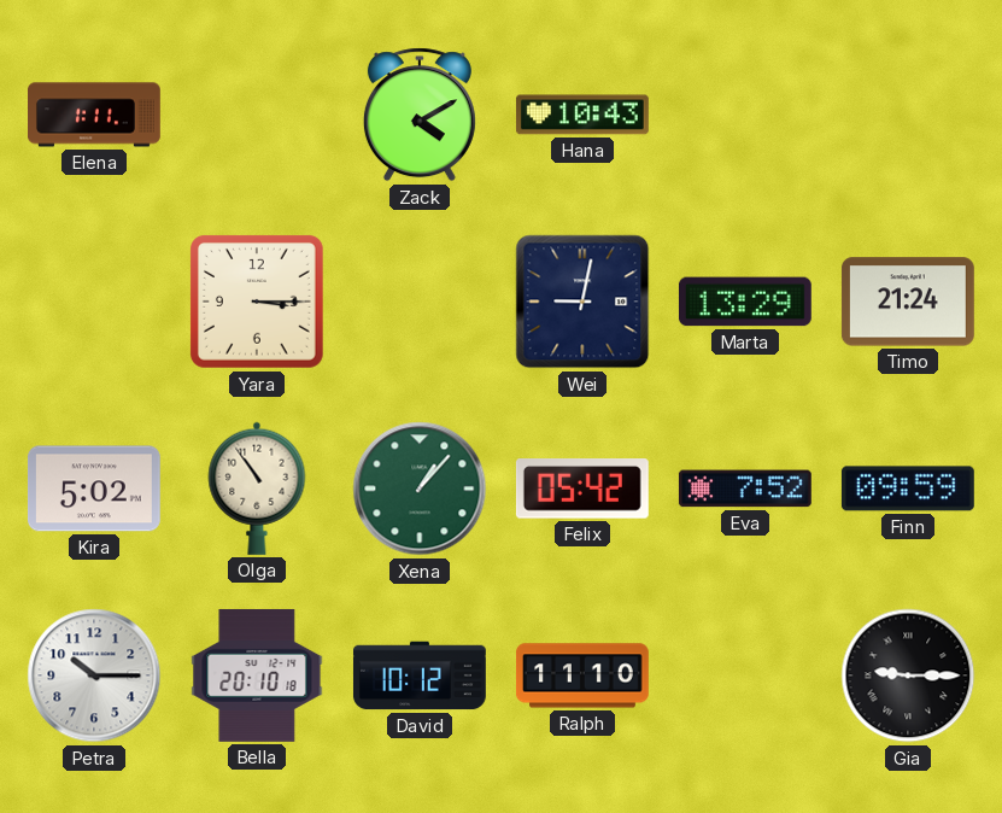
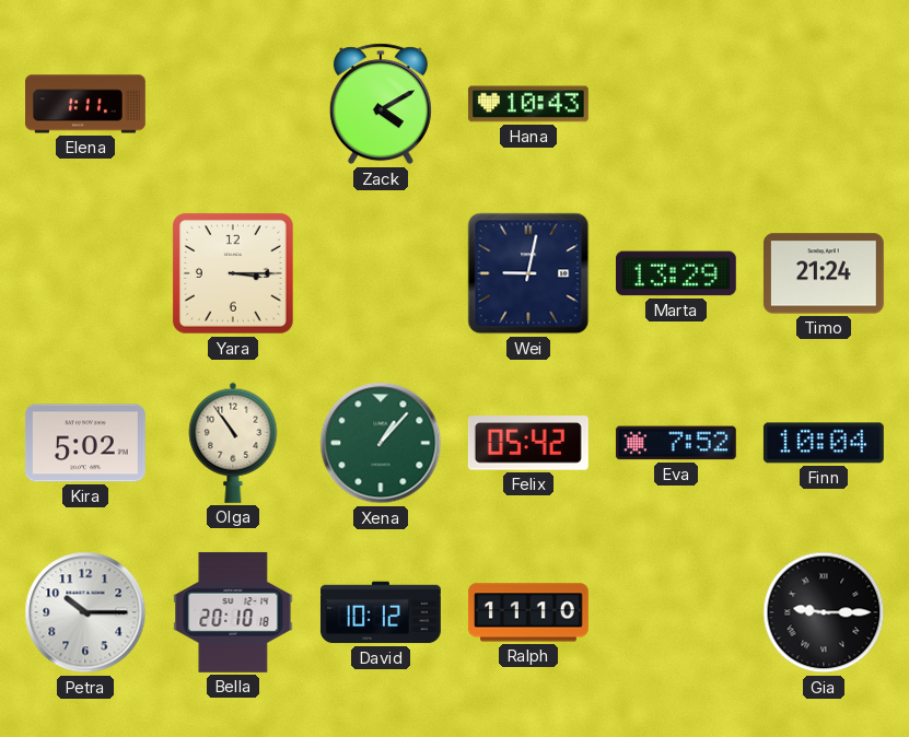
Finn: 09:59 -> 10:04
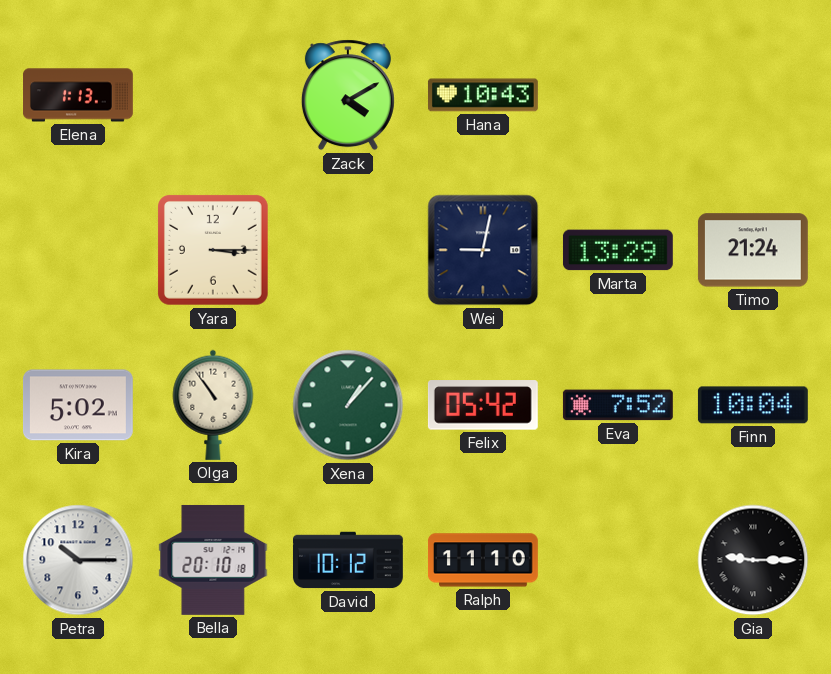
Elena: 1:11 -> 1:13
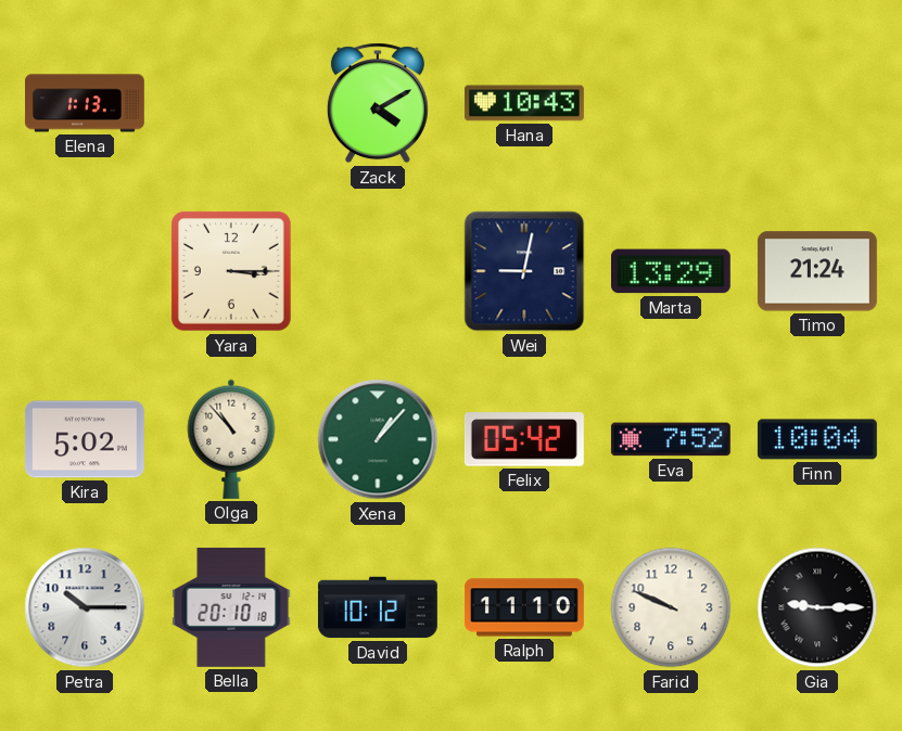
Olga: 10:54 -> 10:53
Farid: none -> 9:49
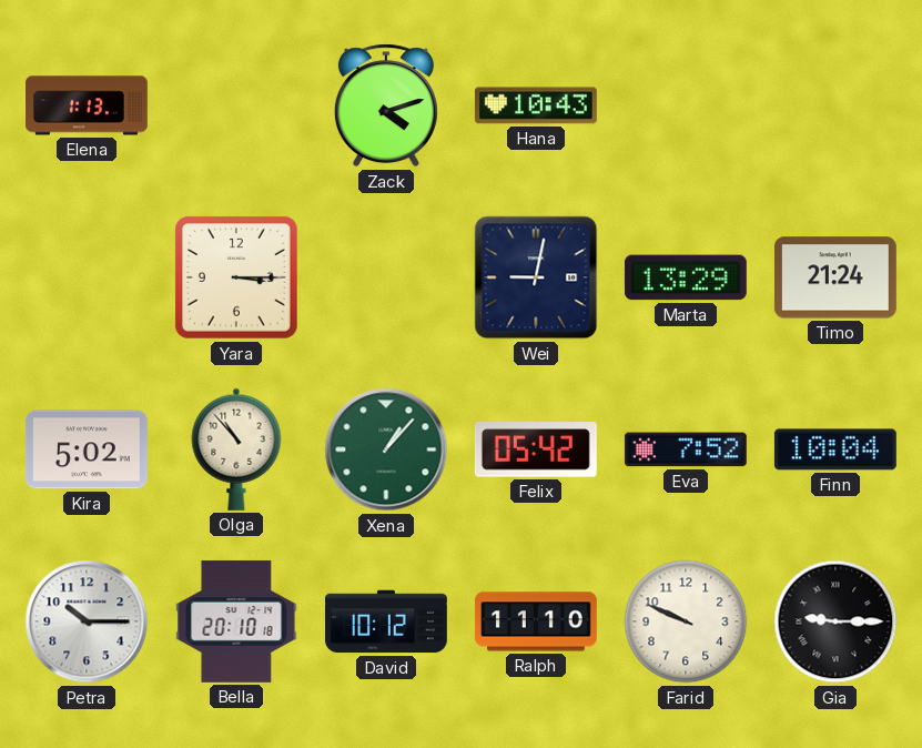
Zack: 4:10 -> 4:12
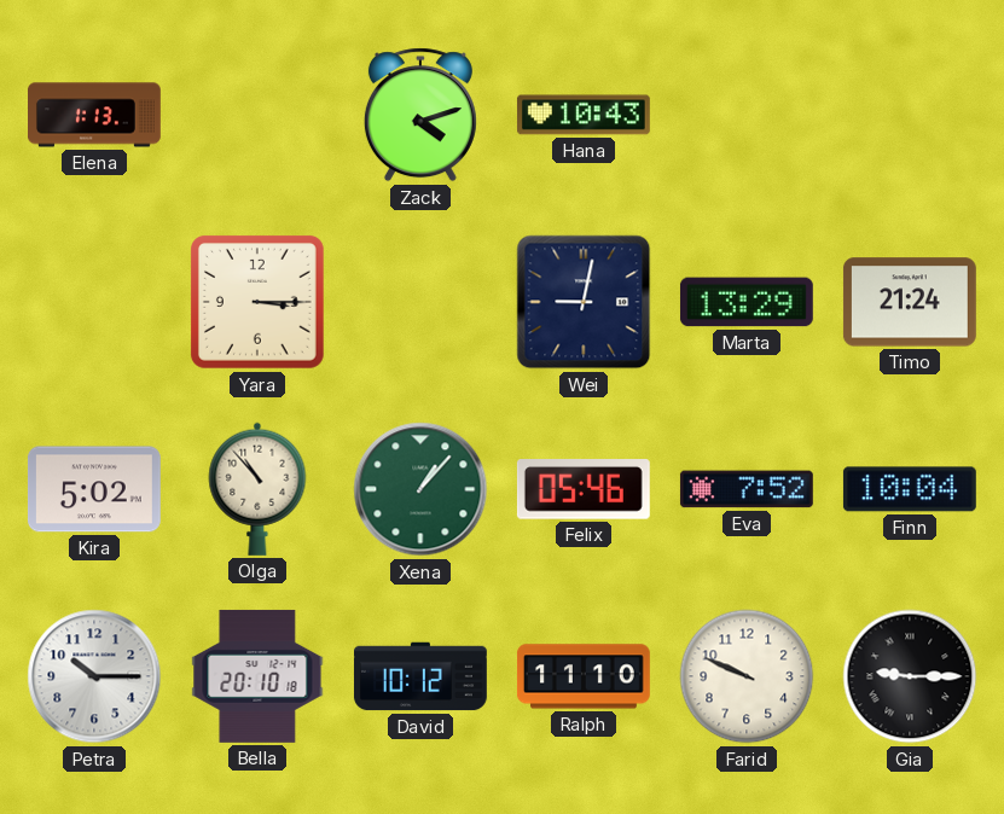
Felix: 05:42 -> 05:46
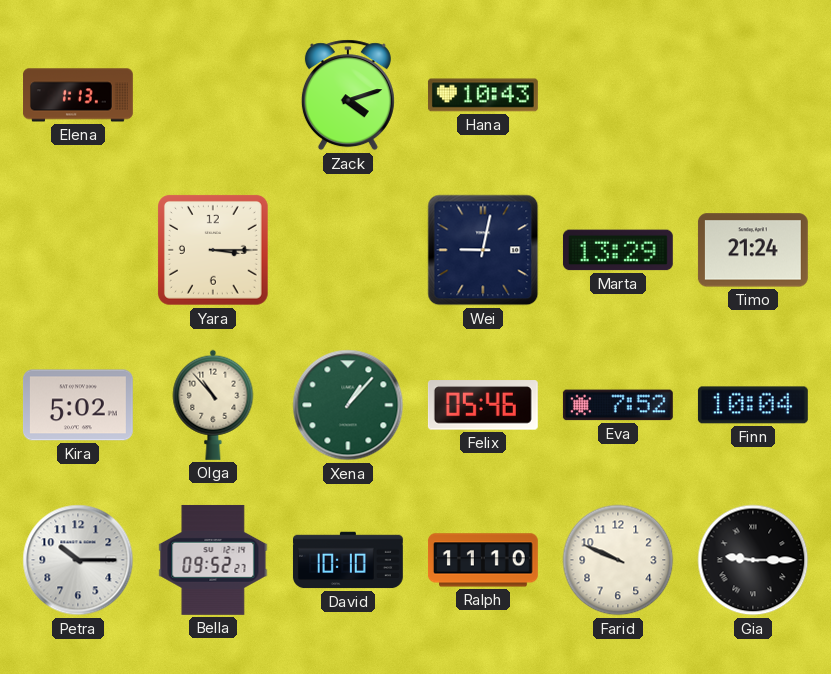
Bella: 20:10 -> 09:52
David: 10:12 -> 10:10
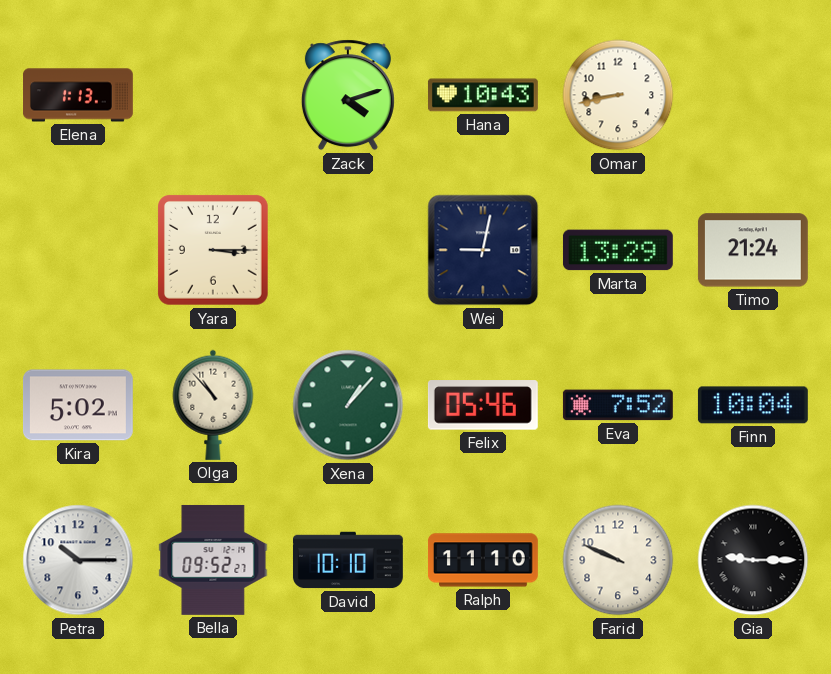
Omar: none -> 8:43
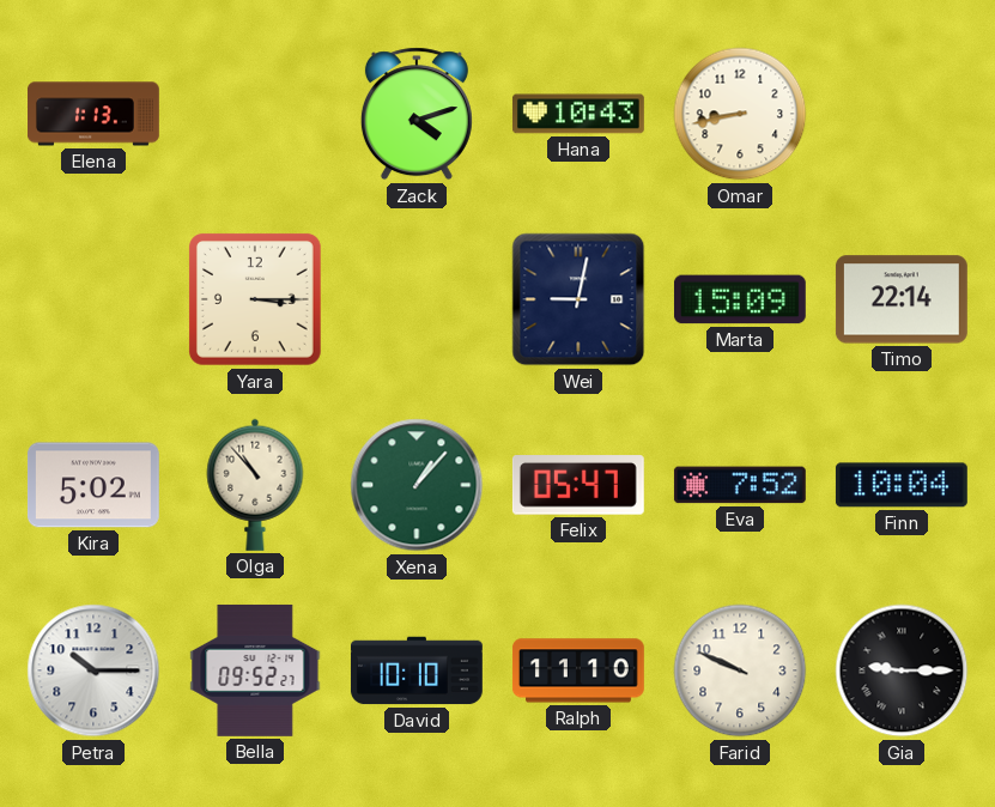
Marta: 13:29 -> 15:09
Timo: 21:24 -> 22:14
Felix: 05:46 -> 05:47
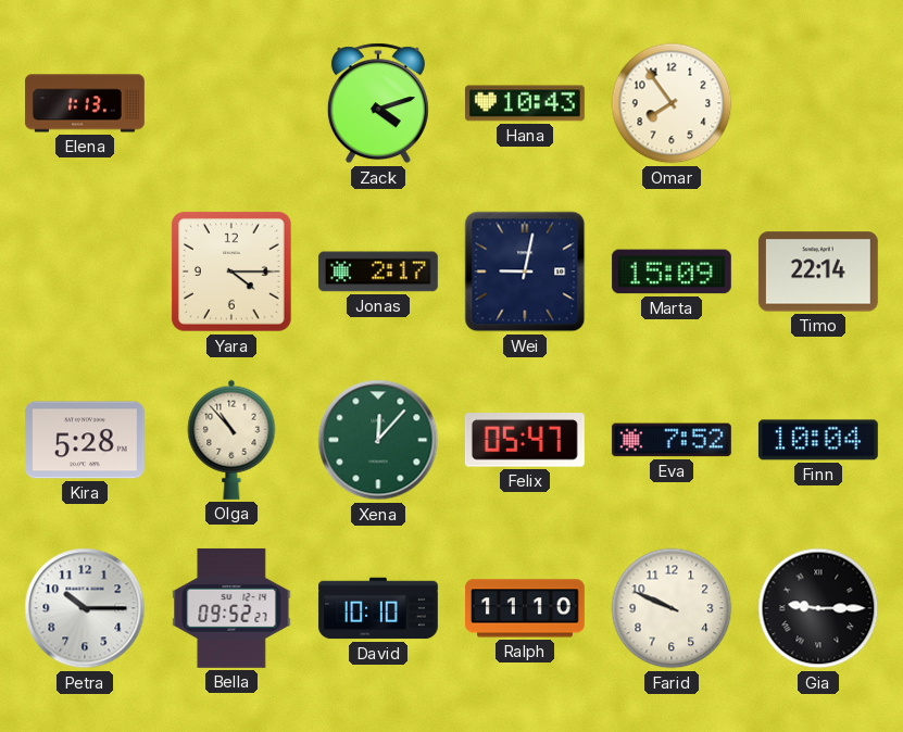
Omar: 8:43 -> 7:54
Yara: 3:15 -> 4:15
Jonas: none -> 2:17
Kira: 5:02 -> 5:28
Xena: 1:07 -> 12:07
